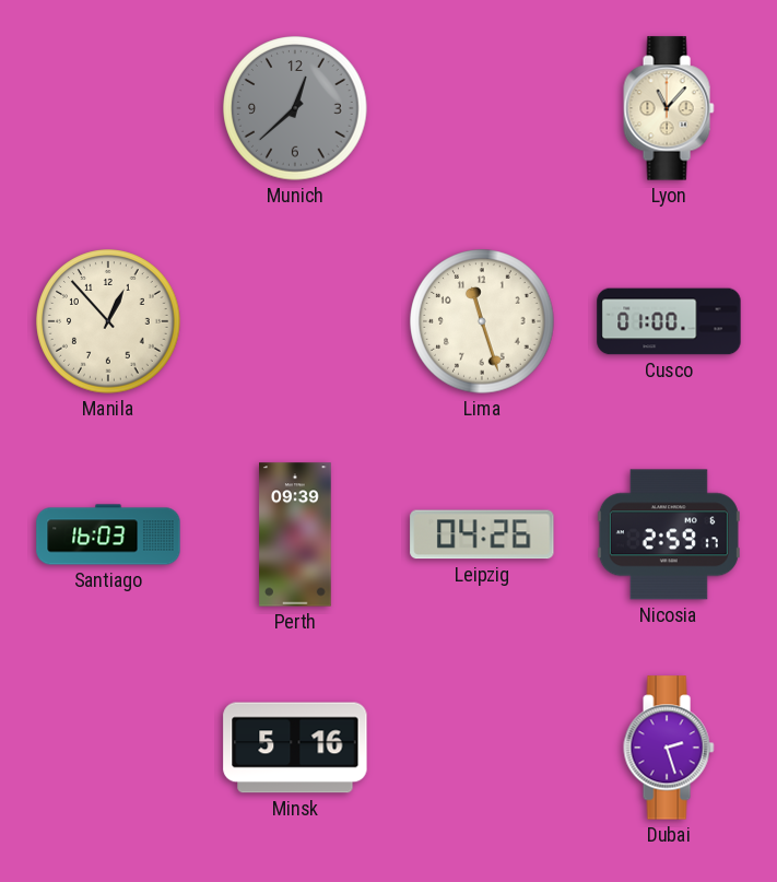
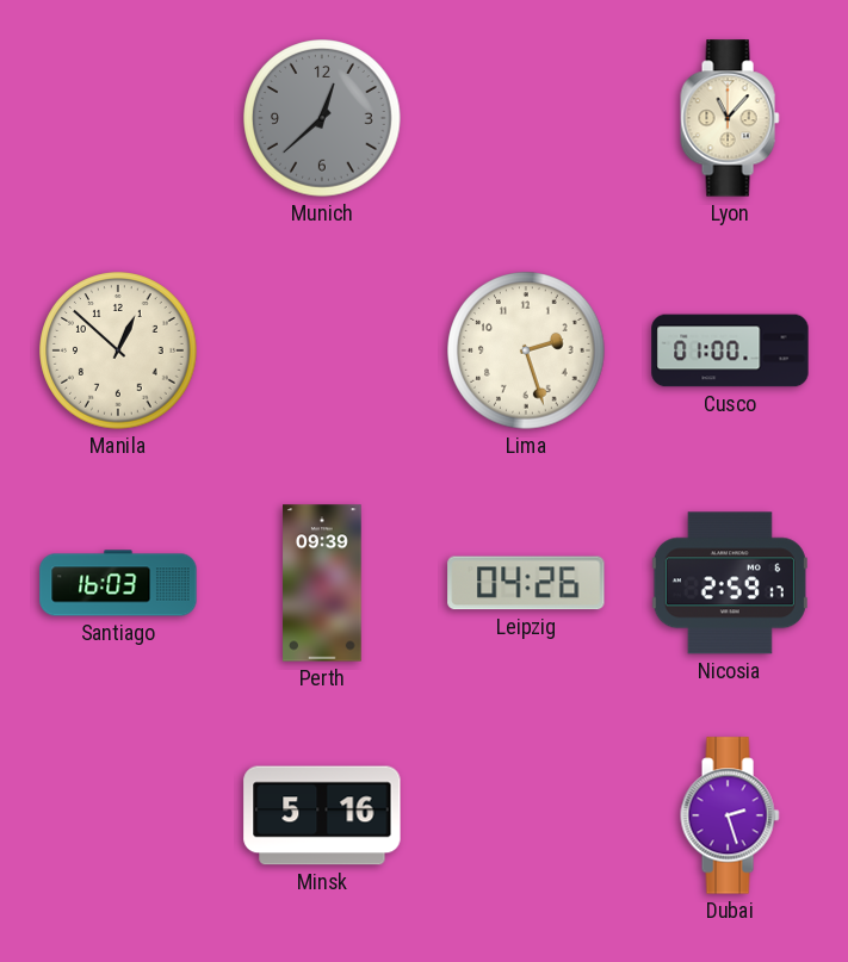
Manila: 12:53 -> 12:52
Lima: 11:27 -> 2:27
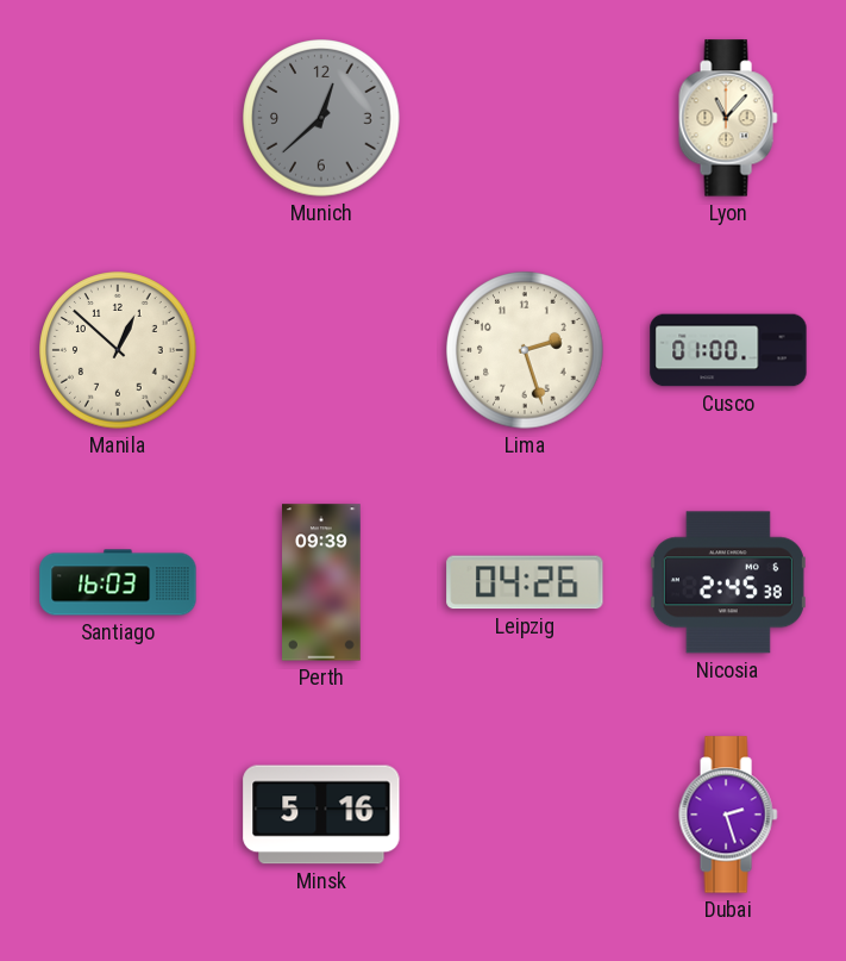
Nicosia: 2:59 -> 2:45
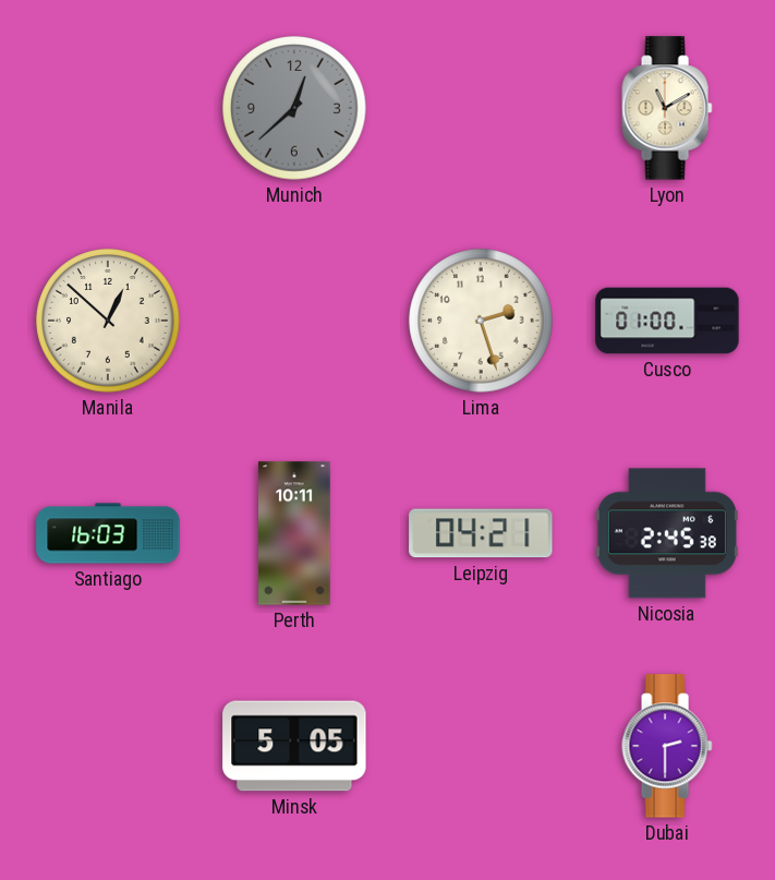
Lyon: 11:07 -> 11:10
Perth: 09:39 -> 10:11
Leipzig: 04:26 -> 04:21
Minsk: 5:16 -> 5:05
Dubai: 2:27 -> 2:30
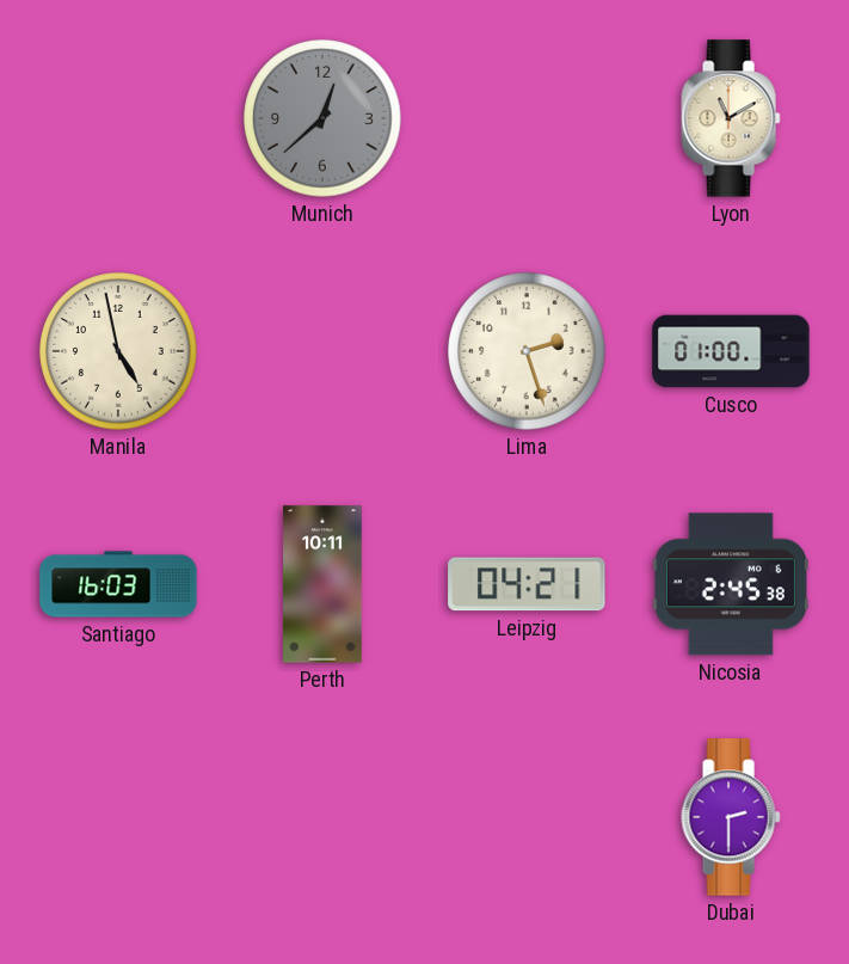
Manila: 12:52 -> 4:58
Minsk: 5:05 -> none
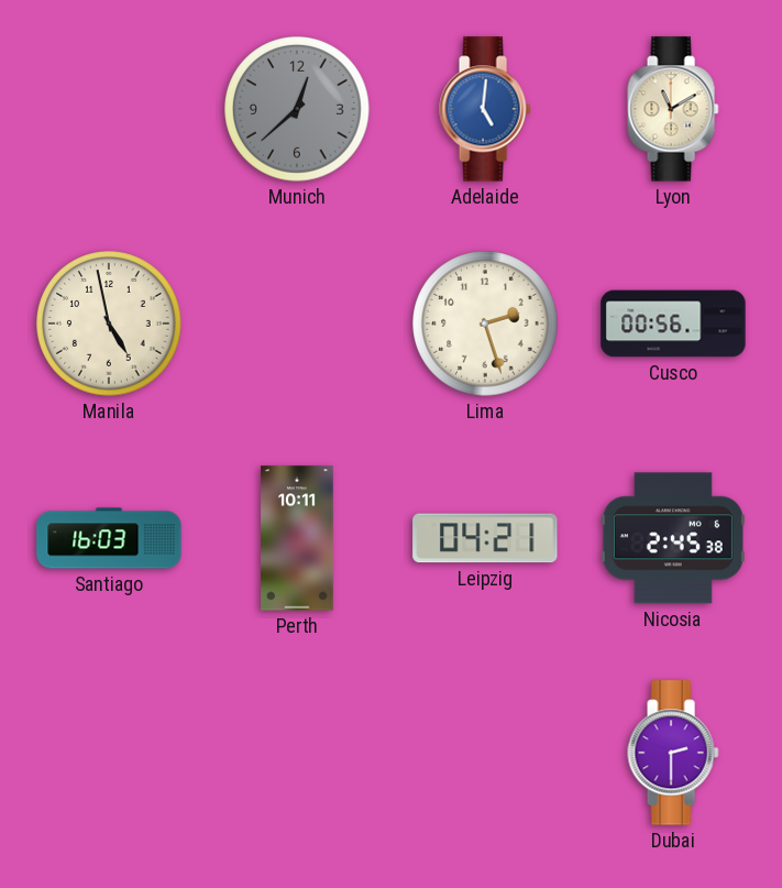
Adelaide: none -> 5:01
Cusco: 01:00 -> 00:56
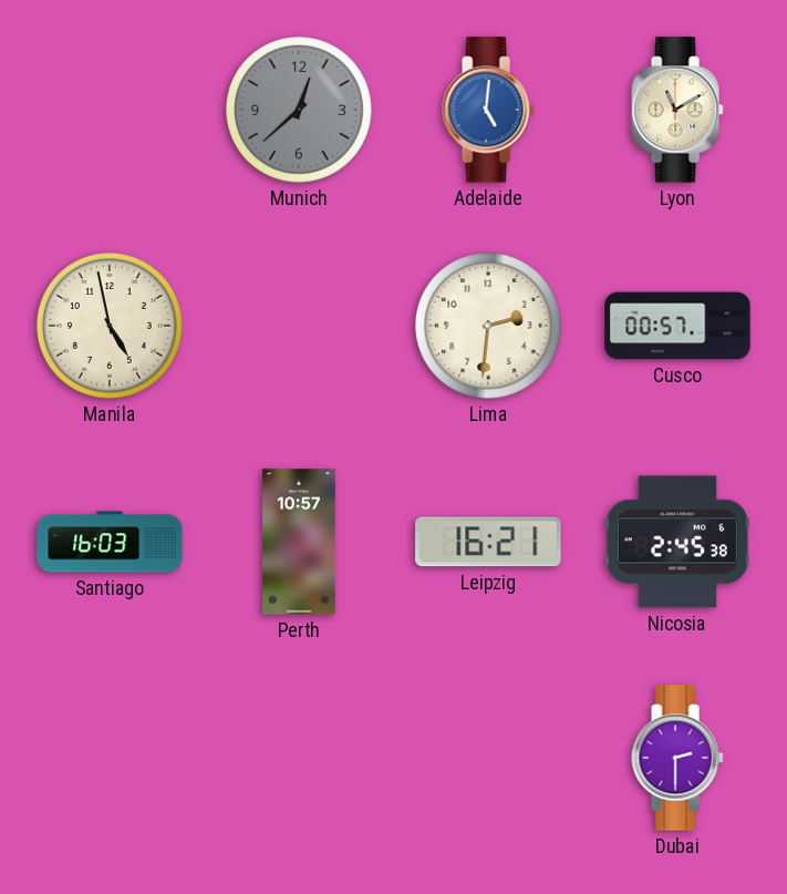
Lima: 2:27 -> 2:31
Cusco: 00:56 -> 00:57
Perth: 10:11 -> 10:57
Leipzig: 04:21 -> 16:21
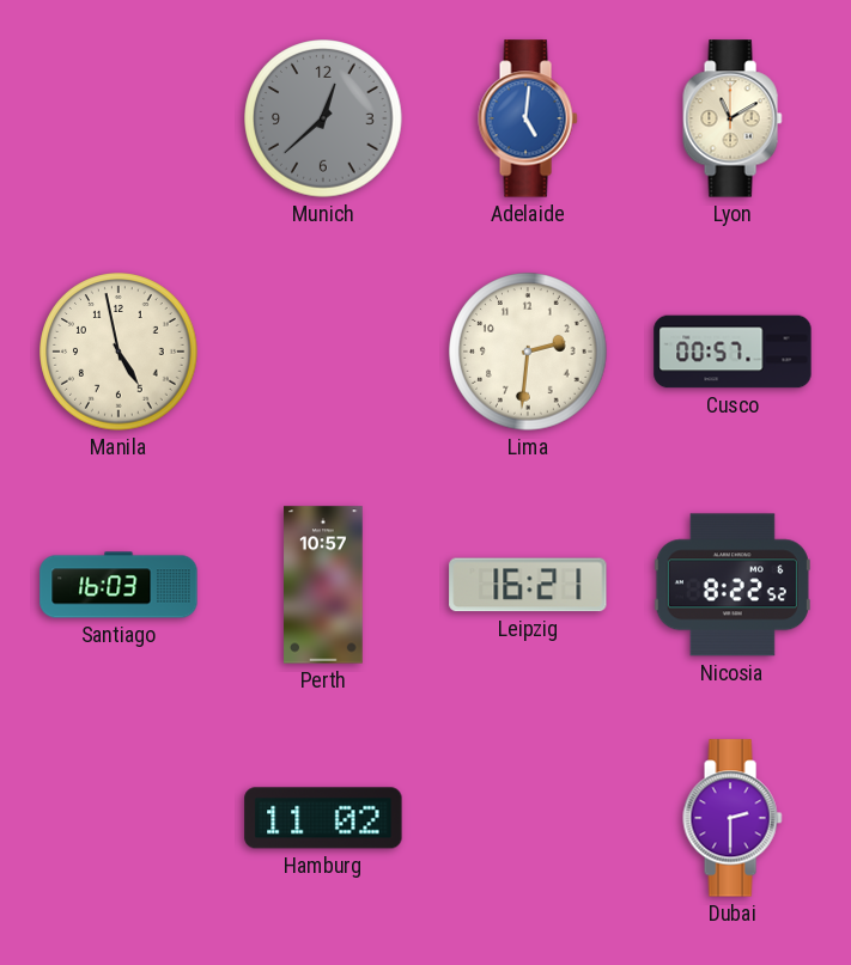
Nicosia: 2:45 -> 8:22
Hamburg: none -> 11:02
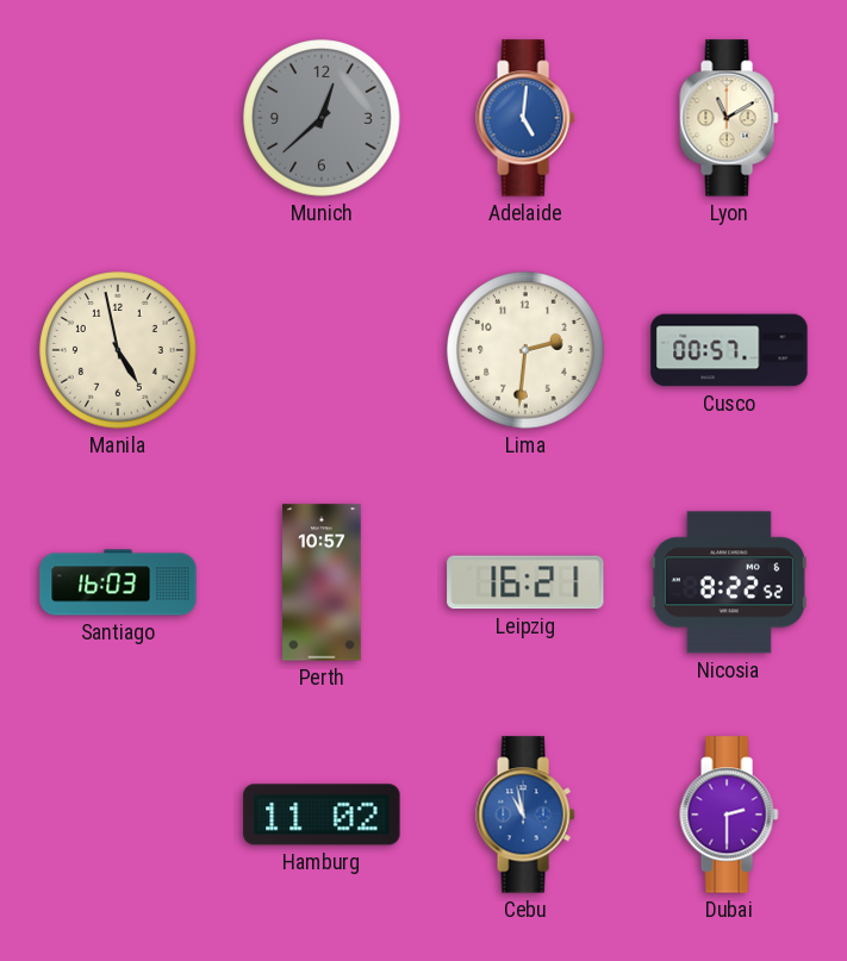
Cebu: none -> 10:58
